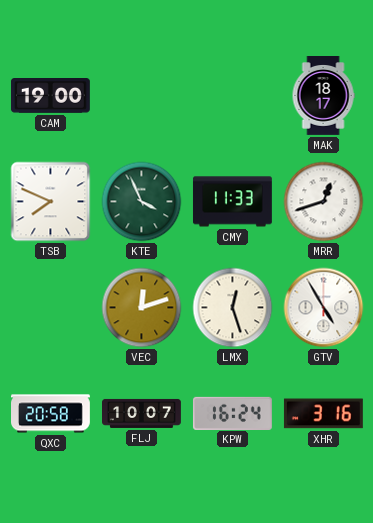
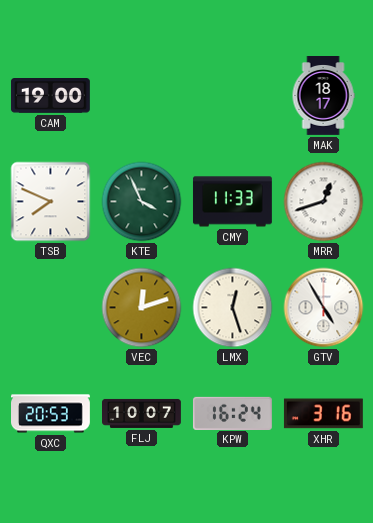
QXC: 20:58 -> 20:53
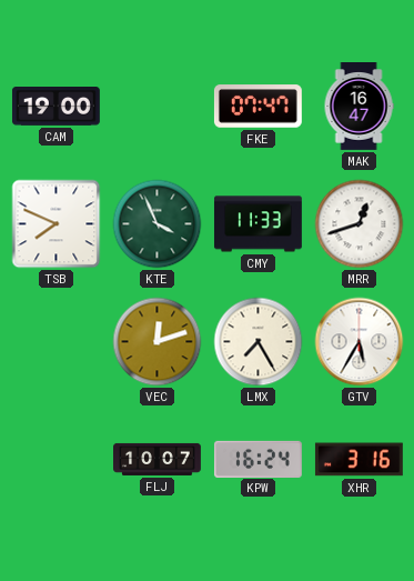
FKE: none -> 07:47
MAK: 18:17 -> 16:47
LMX: 12:27 -> 7:25
GTV: 4:55 -> 5:35
QXC: 20:53 -> none
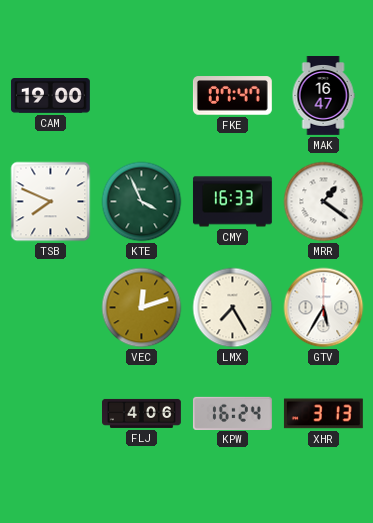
CMY: 11:33 -> 16:33
MRR: 12:42 -> 1:21
FLJ: 10:07 -> 4:06
XHR: 3:16 -> 3:13
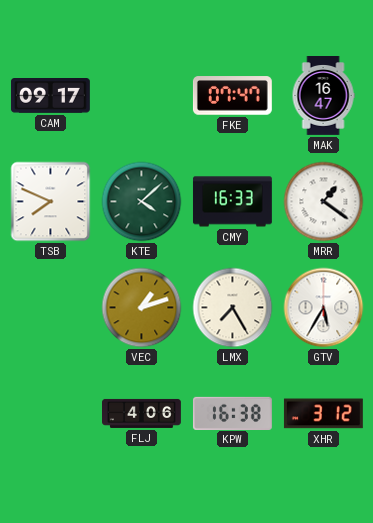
CAM: 19:00 -> 09:17
KTE: 3:56 -> 4:08
VEC: 12:12 -> 1:12
KPW: 16:24 -> 16:38
XHR: 3:13 -> 3:12
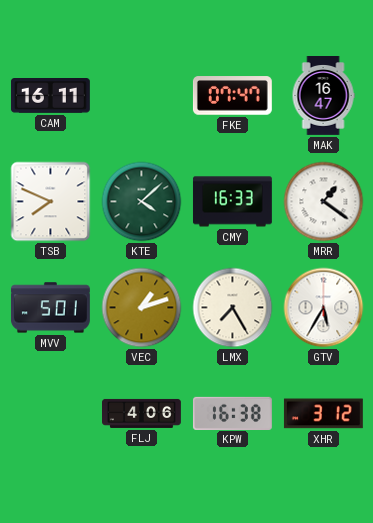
CAM: 09:17 -> 16:11
MVV: none -> 5:01
